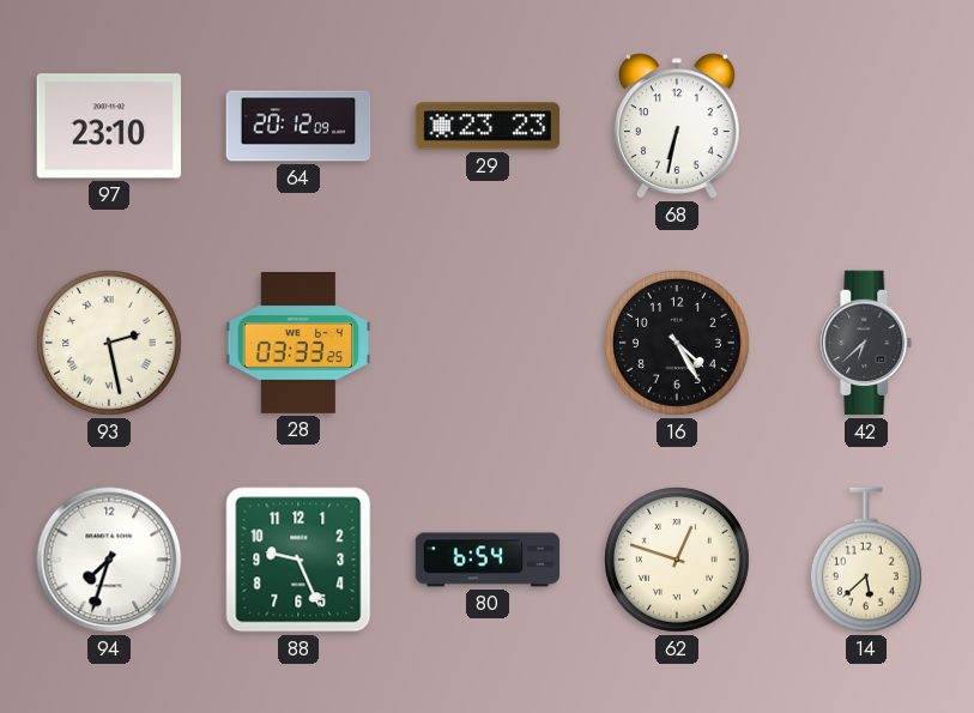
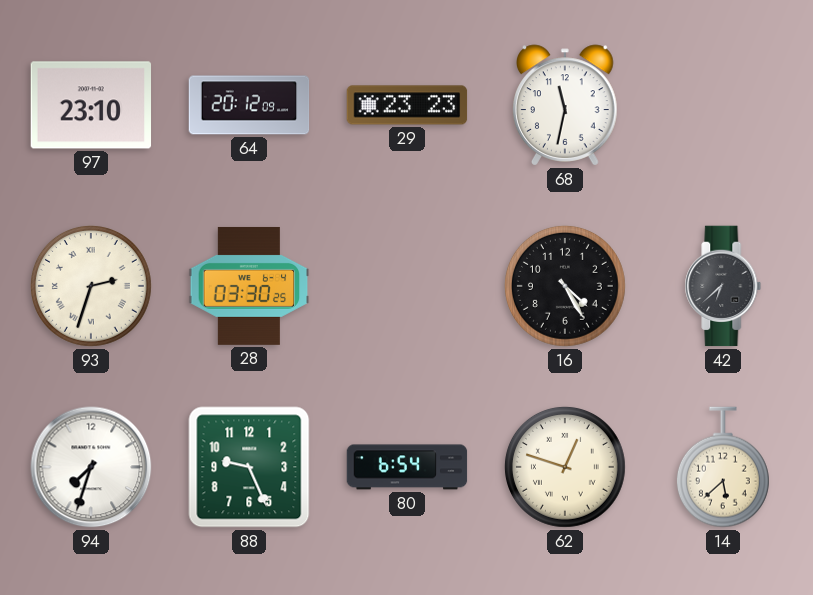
68: 6:32 -> 11:32
93: 2:28 -> 2:33
28: 03:33 -> 03:30
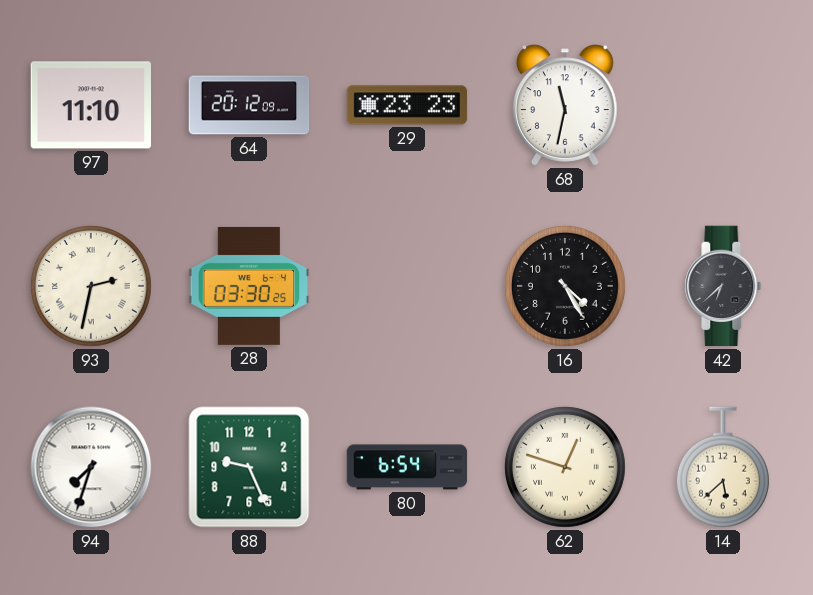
97: 23:10 -> 11:10
93: 2:33 -> 2:32
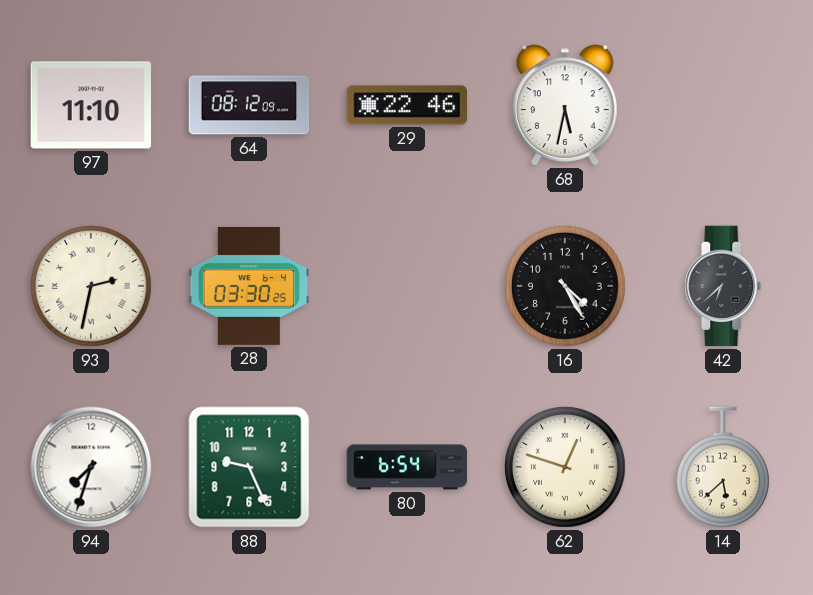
64: 20:12 -> 08:12
29: 23:23 -> 22:46
68: 11:32 -> 5:32
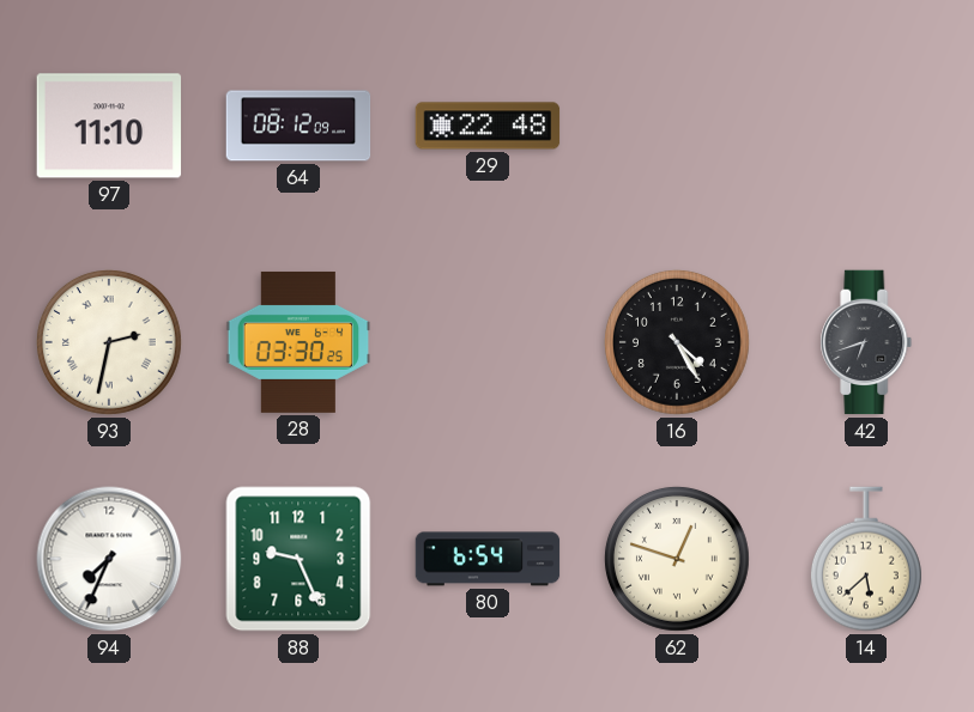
29: 22:46 -> 22:48
68: 5:32 -> none
42: 6:38 -> 6:42
94: 7:33 -> 7:34
